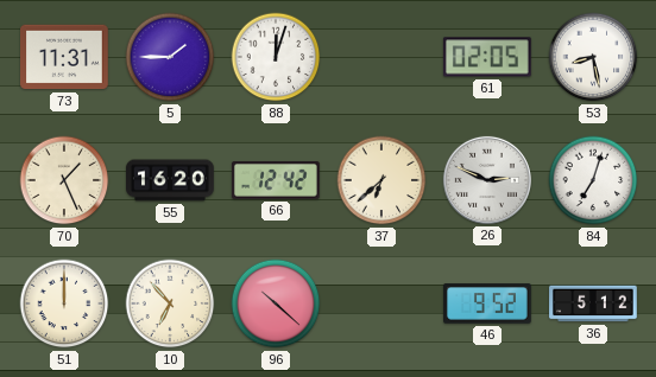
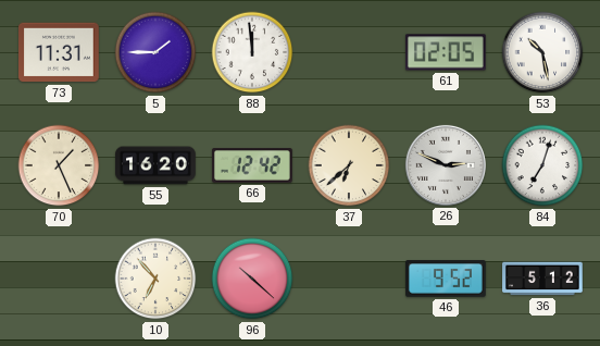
88: 12:03 -> 11:59
53: 8:28 -> 10:28
51: 12:00 -> none
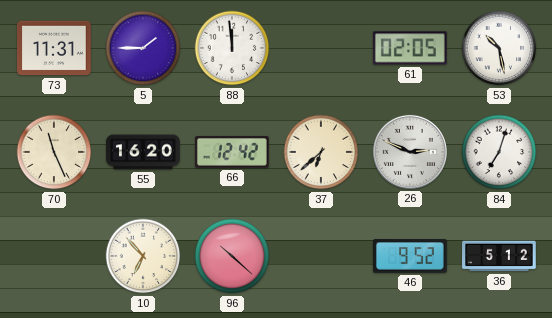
70: 1:26 -> 11:26
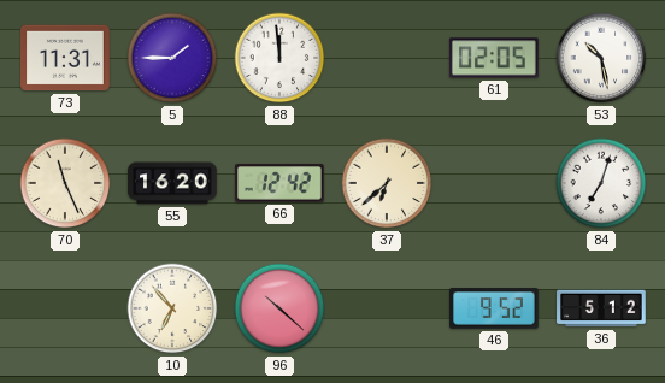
26: 2:49 -> none
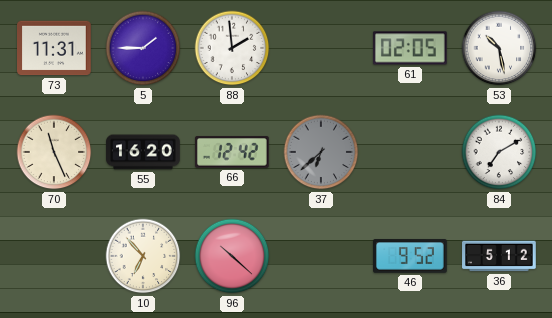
88: 11:59 -> 1:59
37 dial: cream -> grey
84: 7:03 -> 7:10
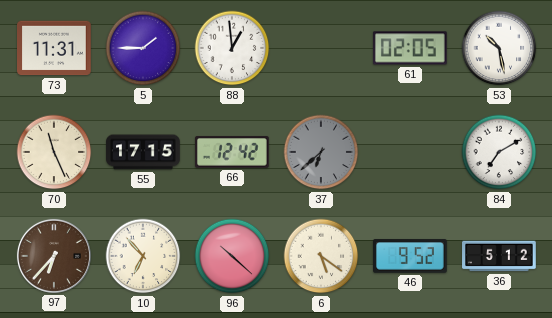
88: 1:59 -> 12:59
55: 16:20 -> 17:15
97: none -> 6:37
6: none -> 5:21
